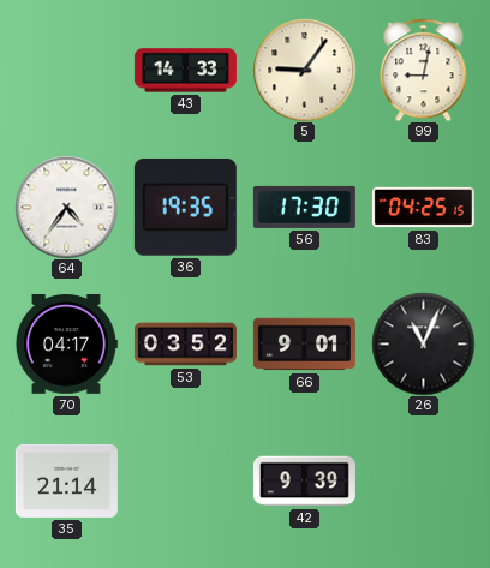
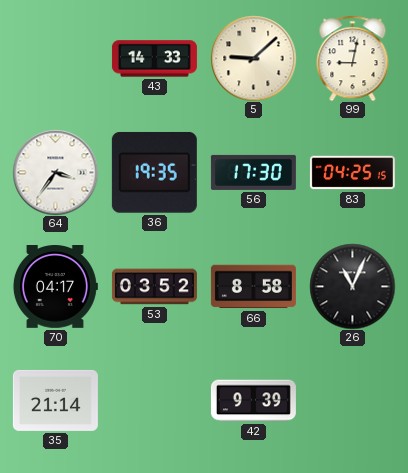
5: 9:06 -> 9:08
64: 4:36 -> 3:36
66: 9:01 -> 8:58
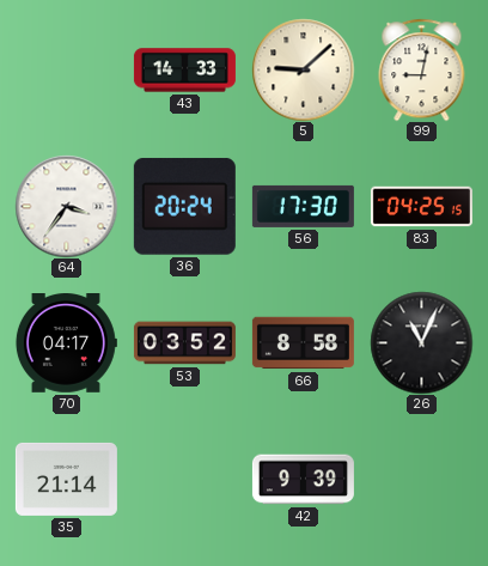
36: 19:35 -> 20:24
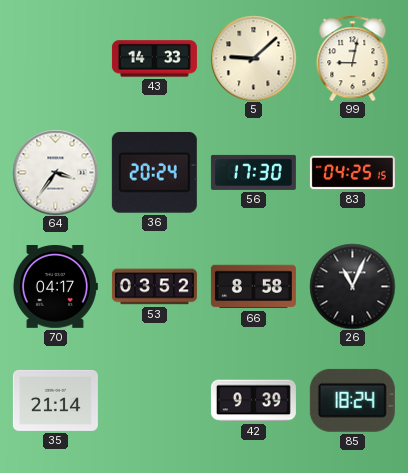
85: none -> 18:24
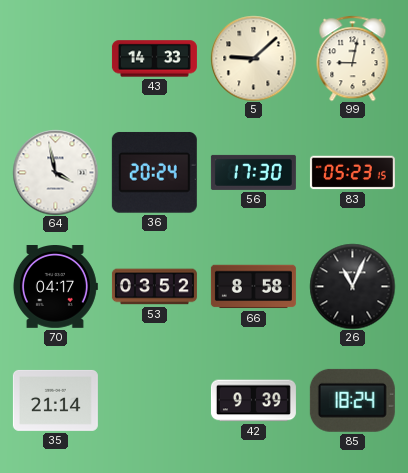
64: 3:36 -> 3:58
83: 04:25 -> 05:23
